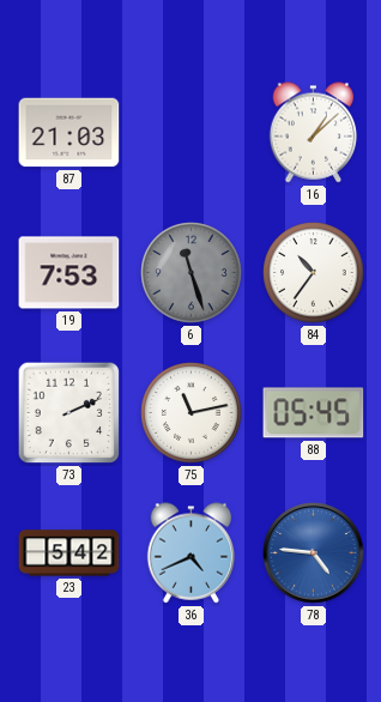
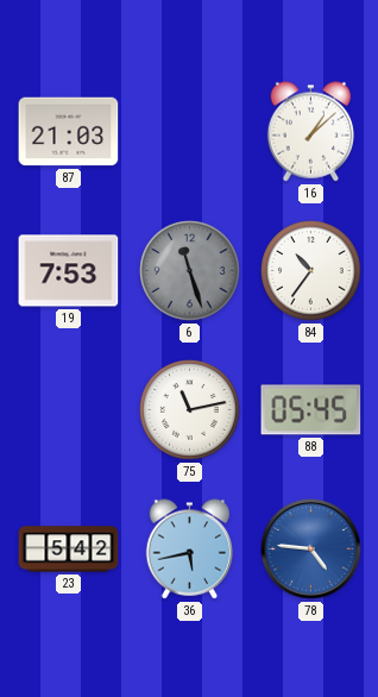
73: 2:11 -> none
36: 4:41 -> 5:43
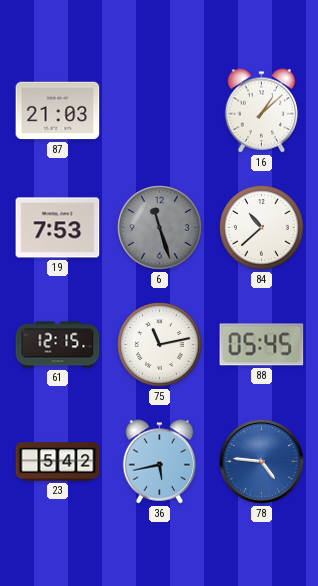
84: 10:36 -> 10:38
61: none -> 12:15
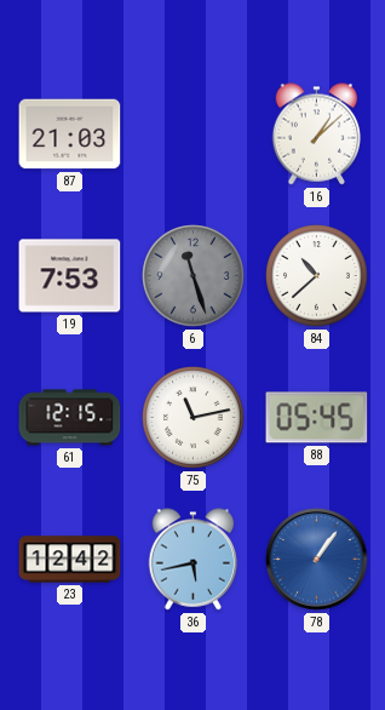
23: 5:42 -> 12:42
78: 4:46 -> 1:06
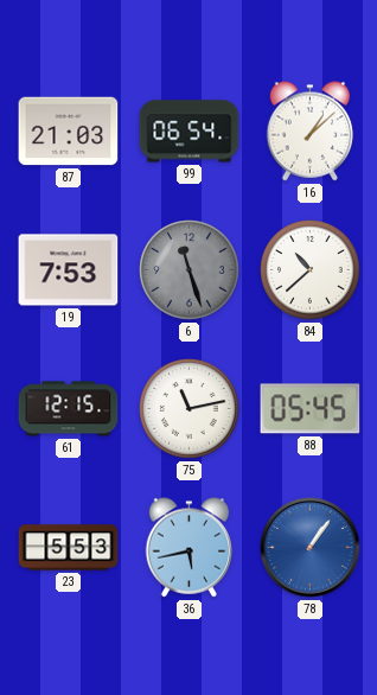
99: none -> 06:54
23: 12:42 -> 5:53
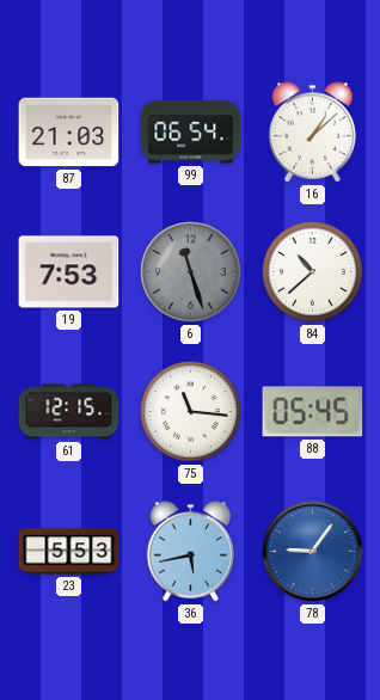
75: 11:13 -> 11:16
78: 1:06 -> 9:06
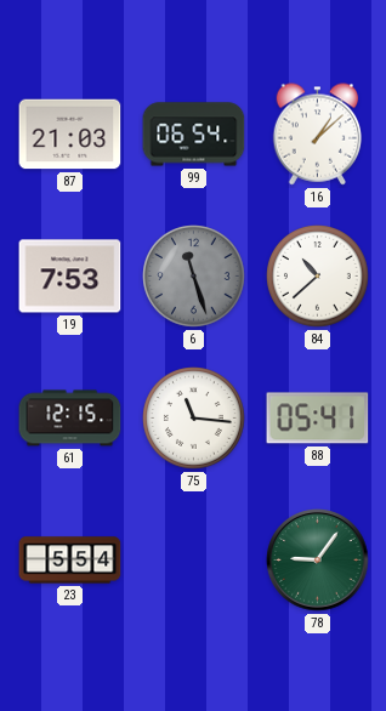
88: 05:45 -> 05:41
23: 5:53 -> 5:54
36: 5:43 -> none
78 dial: blue -> green
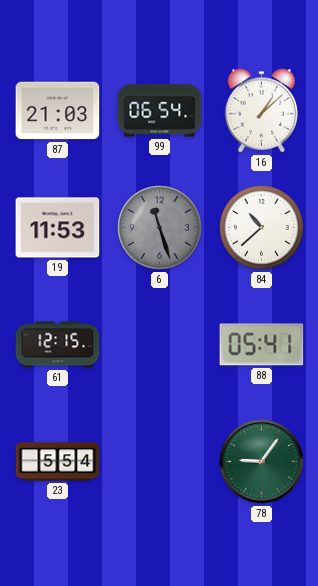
19: 7:53 -> 11:53
75: 11:16 -> none
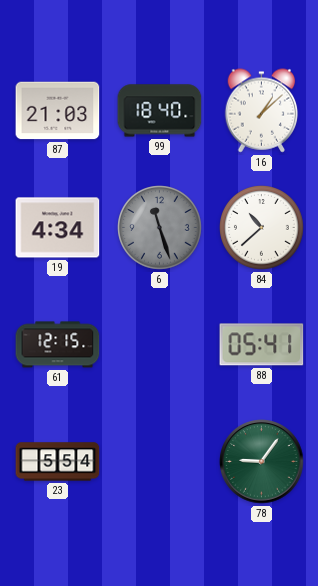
99: 06:54 -> 18:40
19: 11:53 -> 4:34
